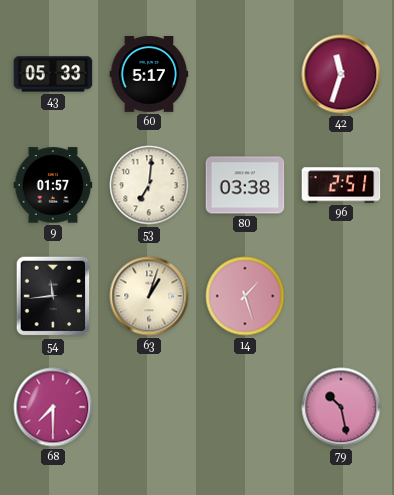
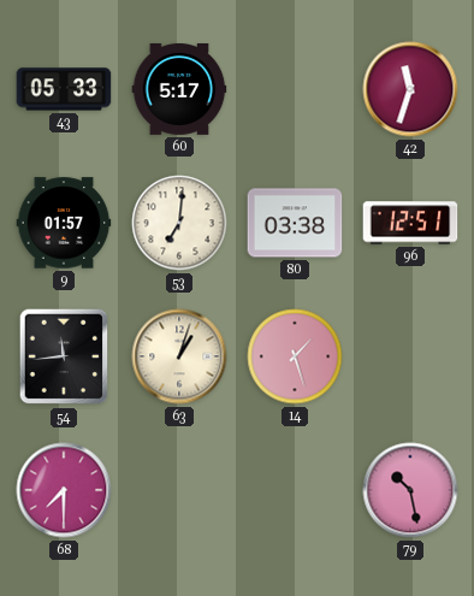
96: 2:51 -> 12:51
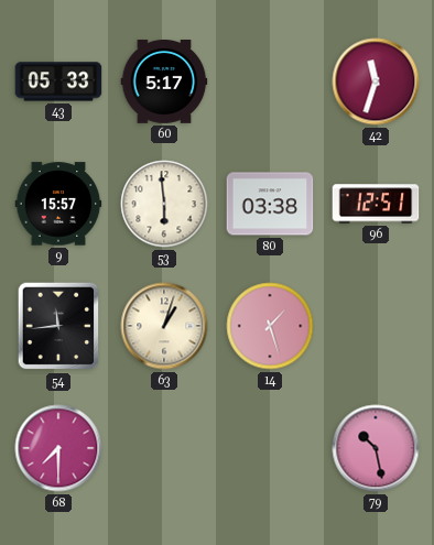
9: 01:57 -> 15:57
53: 7:01 -> 5:59
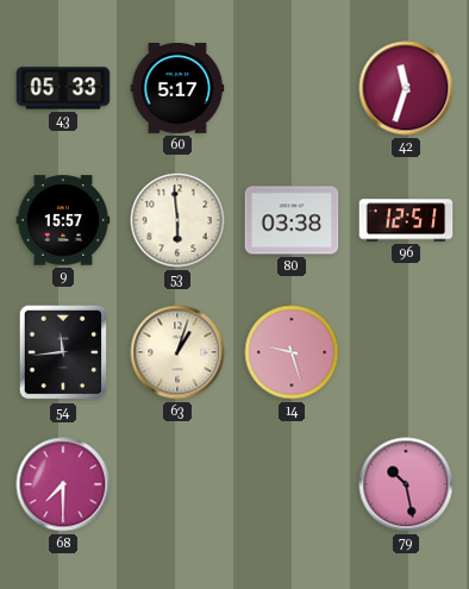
14: 1:27 -> 9:27
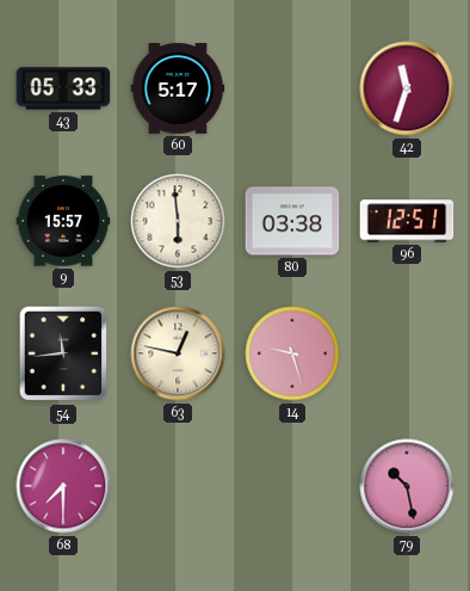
63: 1:03 -> 12:47
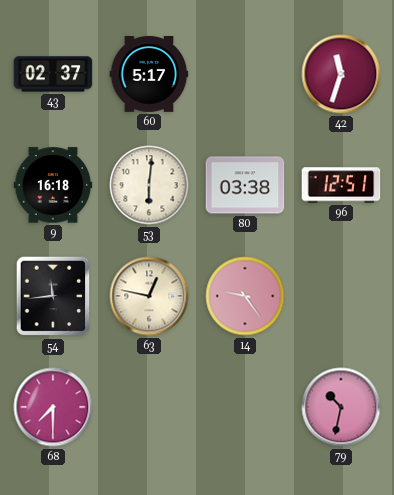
43: 05:33 -> 02:37
9: 15:57 -> 16:18
53: 5:59 -> 6:01
14: 9:27 -> 9:24
79: 10:28 -> 10:32
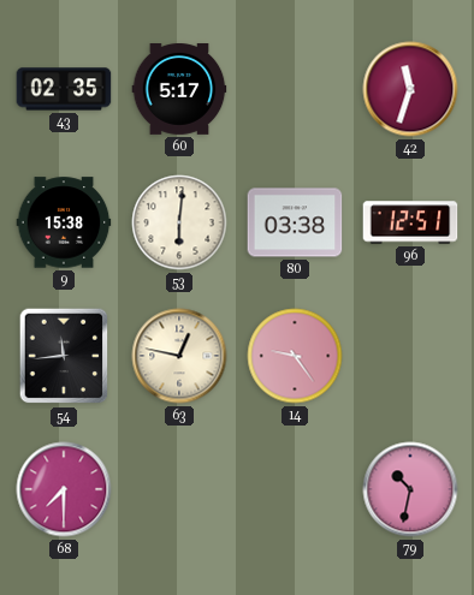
43: 02:37 -> 02:35
9: 16:18 -> 15:38
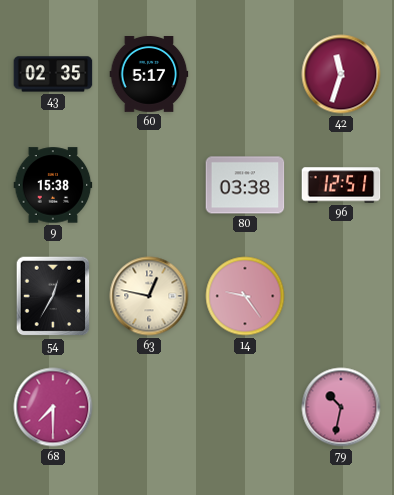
53: 6:01 -> none
54: 11:44 -> 12:35
